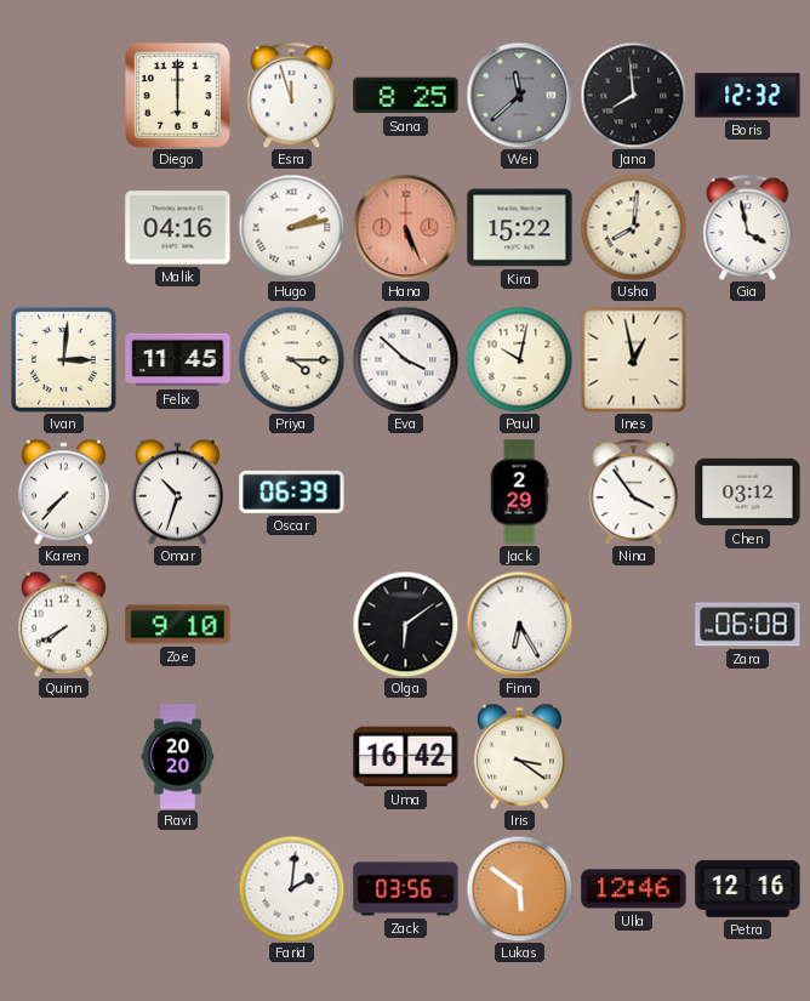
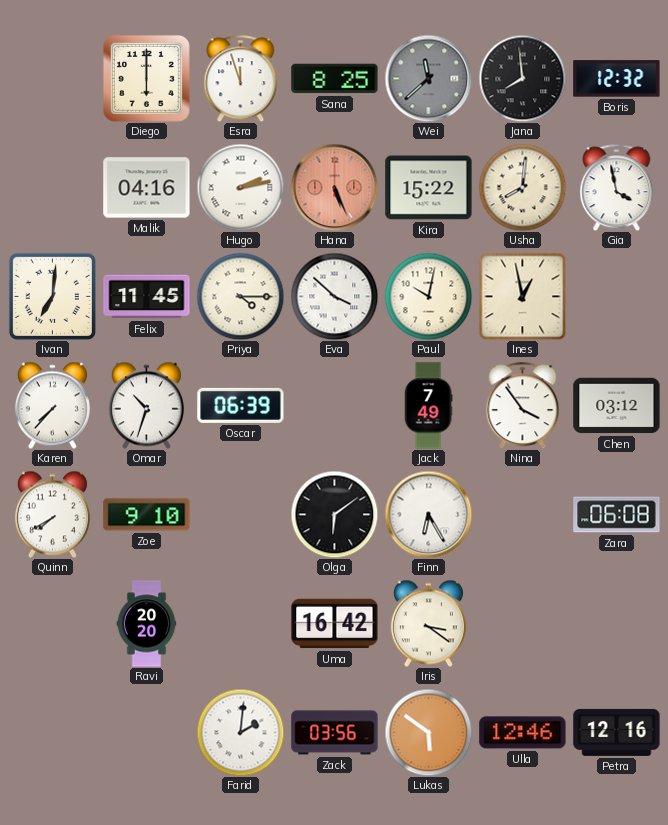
Ivan: 3:01 -> 7:01
Jack: 2:29 -> 7:49
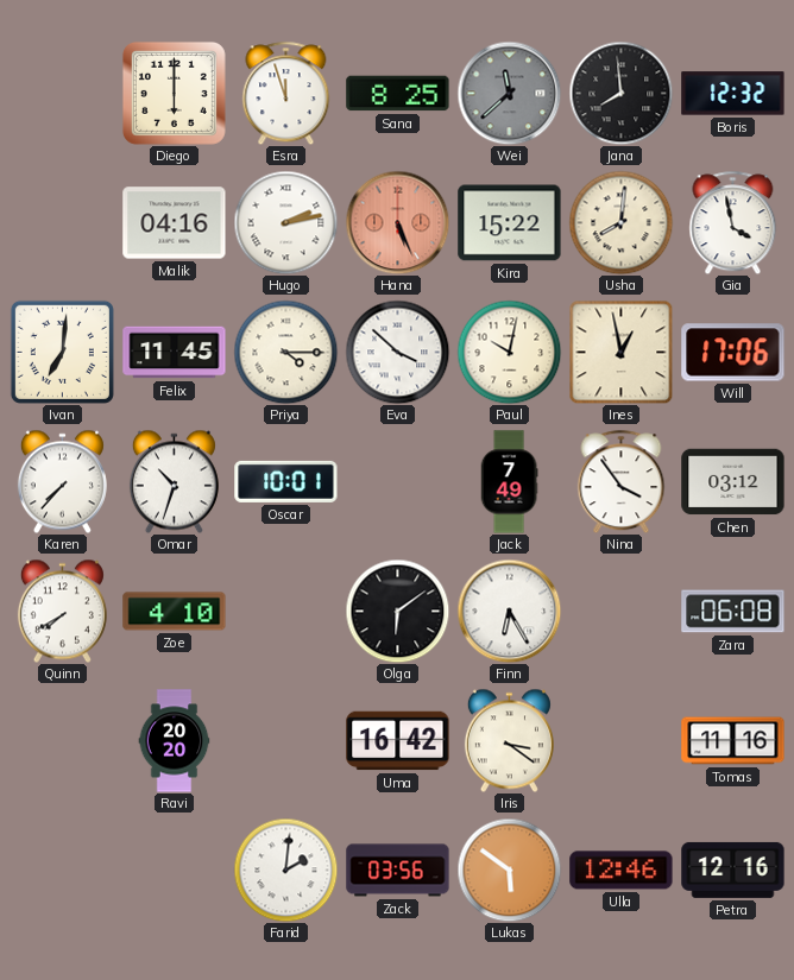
Will: none -> 17:06
Oscar: 06:39 -> 10:01
Zoe: 9:10 -> 4:10
Tomas: none -> 11:16
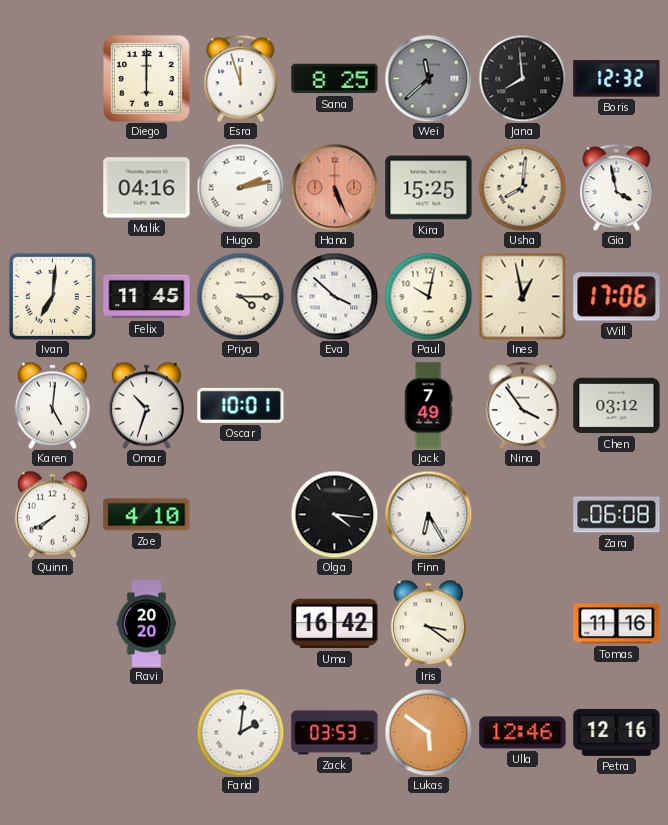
Kira: 15:22 -> 15:25
Karen: 7:37 -> 5:01
Olga: 6:09 -> 4:16
Zack: 03:56 -> 03:53
